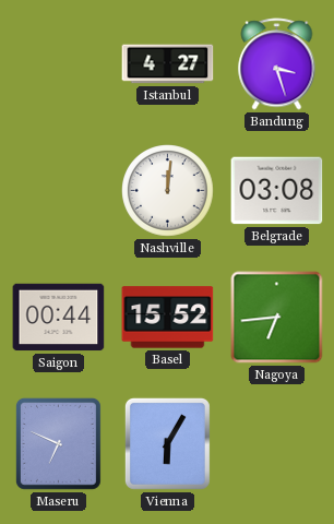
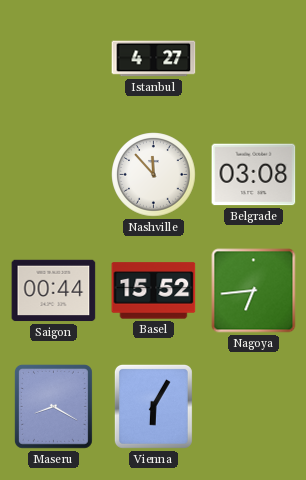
Bandung: 3:27 -> none
Nashville: 12:01 -> 11:53
Maseru: 6:49 -> 8:20
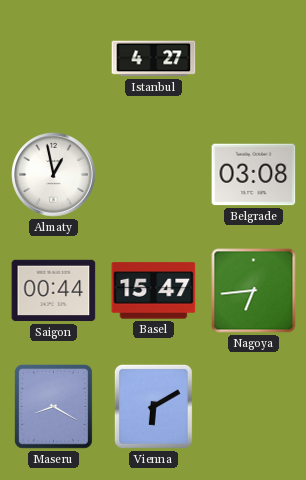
Almaty: none -> 12:58
Nashville: 11:53 -> none
Basel: 15:52 -> 15:47
Vienna: 6:05 -> 6:10
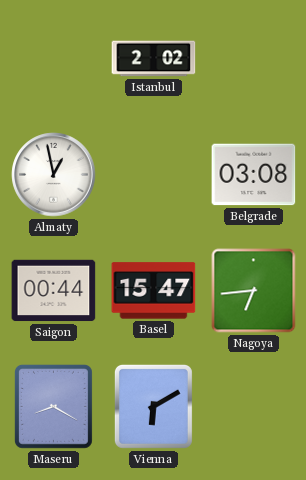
Istanbul: 4:27 -> 2:02
